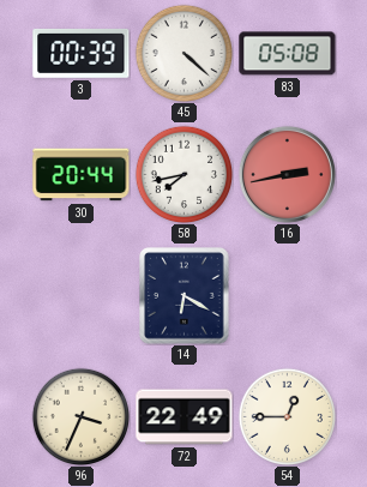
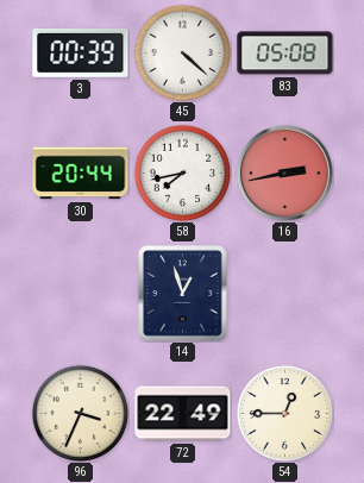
14: 6:20 -> 12:57
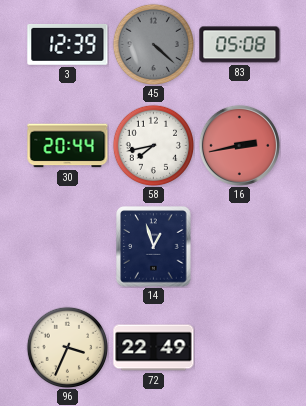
3: 00:39 -> 12:39
45 dial: white -> grey
54: 12:45 -> none
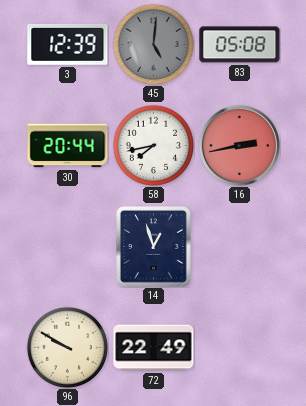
45: 4:22 -> 5:01
96: 3:34 -> 9:50
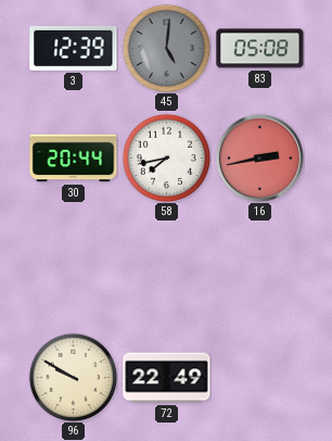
14: 12:57 -> none
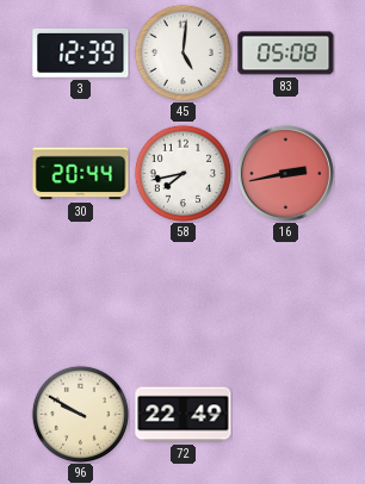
45 dial: grey -> white
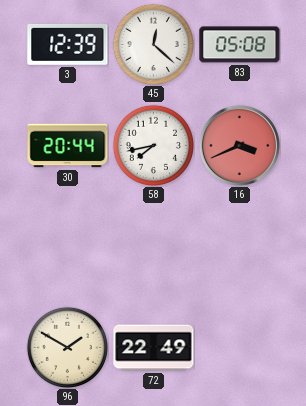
45: 5:01 -> 12:22
16: 2:43 -> 3:41
96: 9:50 -> 1:50
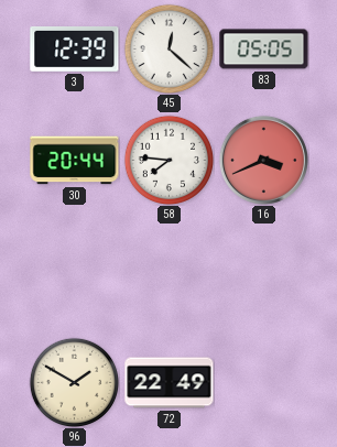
83: 05:08 -> 05:05
58: 7:43 -> 7:46
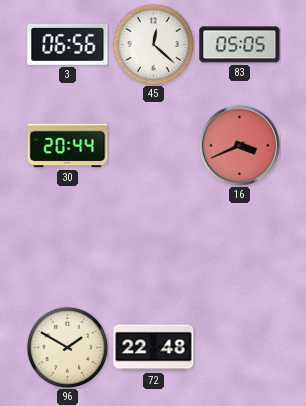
3: 12:39 -> 06:56
58: 7:46 -> none
72: 22:49 -> 22:48
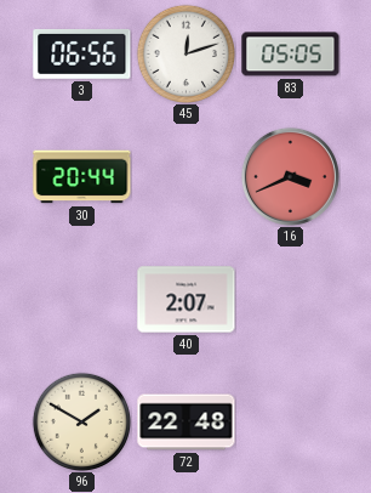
45: 12:22 -> 12:12
40: none -> 2:07
